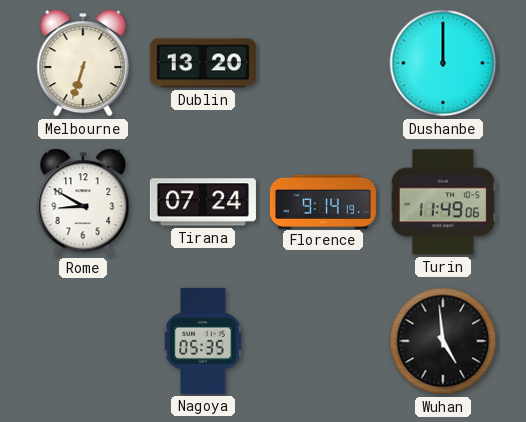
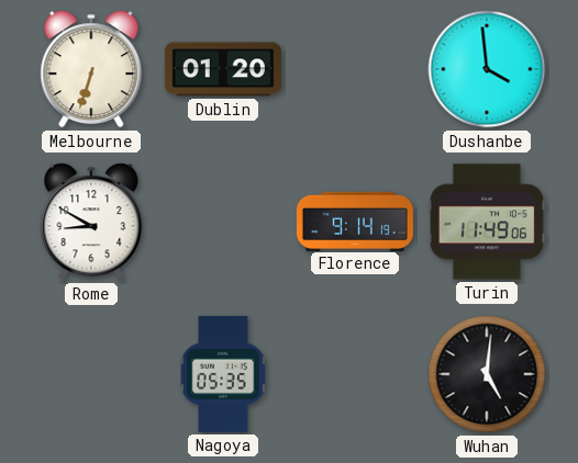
Dublin: 13:20 -> 01:20
Dushanbe: 12:00 -> 3:59
Tirana: 07:24 -> none
Wuhan: 4:59 -> 5:01
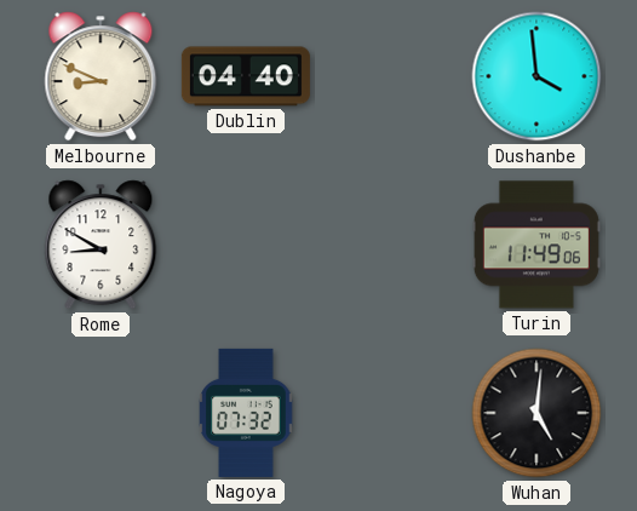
Melbourne: 6:33 -> 8:49
Dublin: 01:20 -> 04:40
Florence: 9:14 -> none
Nagoya: 05:35 -> 07:32
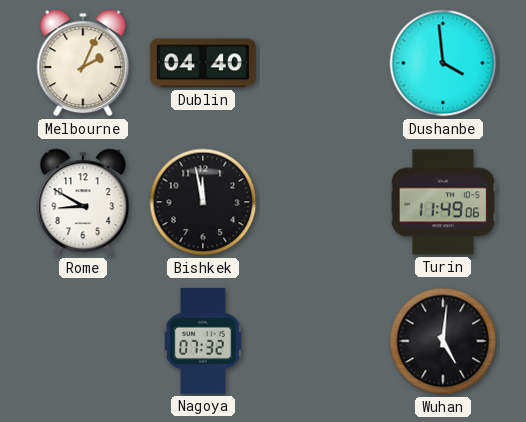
Melbourne: 8:49 -> 2:04
Bishkek: none -> 11:58
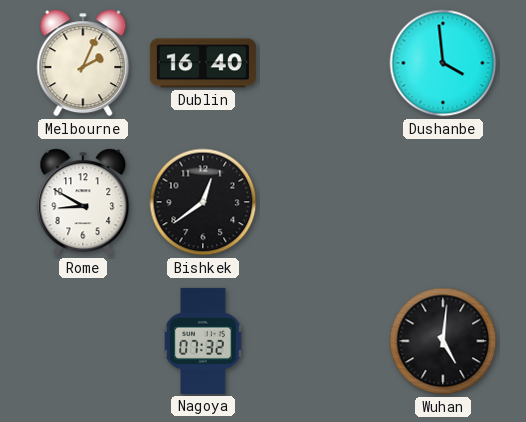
Dublin: 04:40 -> 16:40
Bishkek: 11:58 -> 12:39
Turin: 11:49 -> none
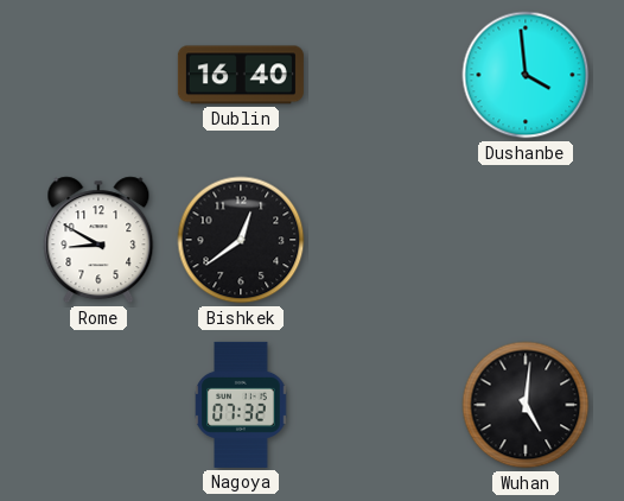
Melbourne: 2:04 -> none
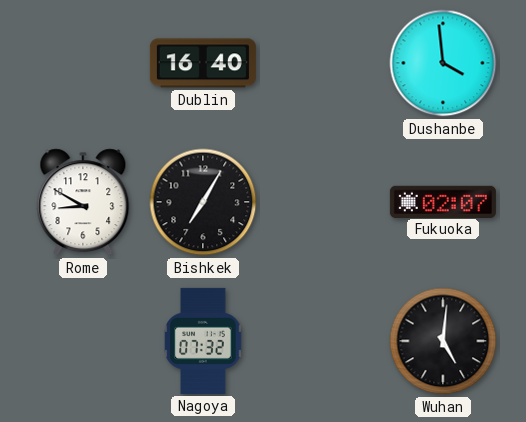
Bishkek: 12:39 -> 7:05
Fukuoka: none -> 02:07
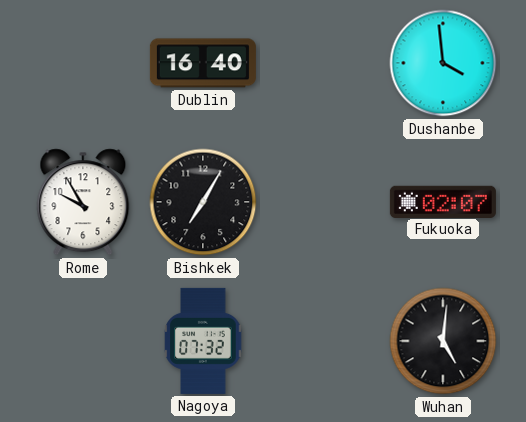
Rome: 8:50 -> 9:55
